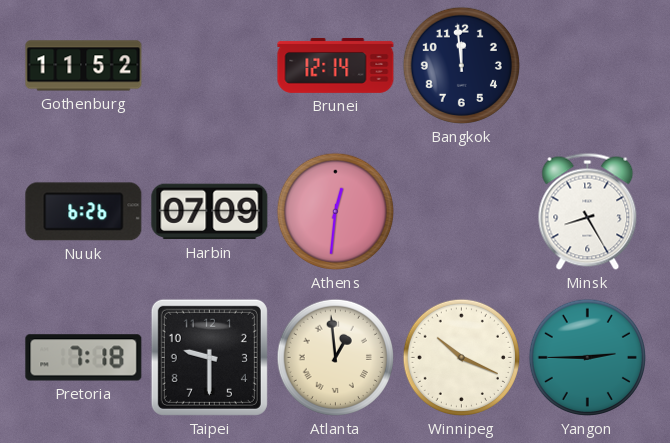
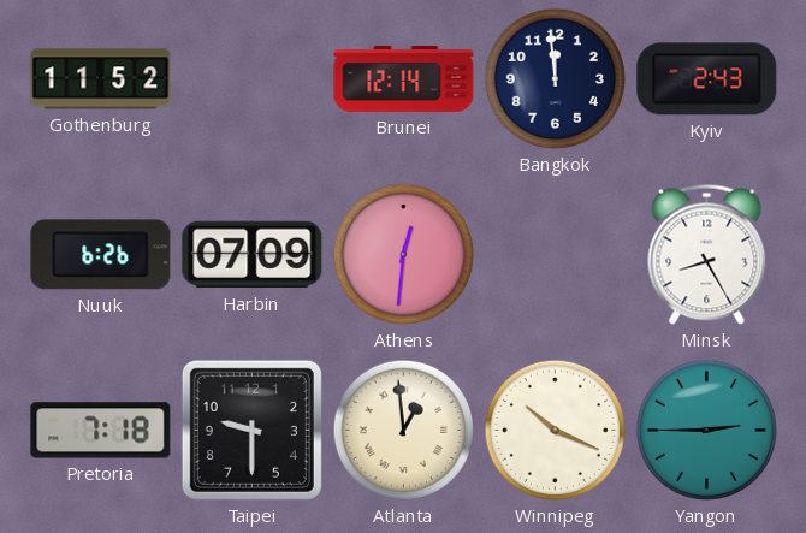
Kyiv: none -> 2:43
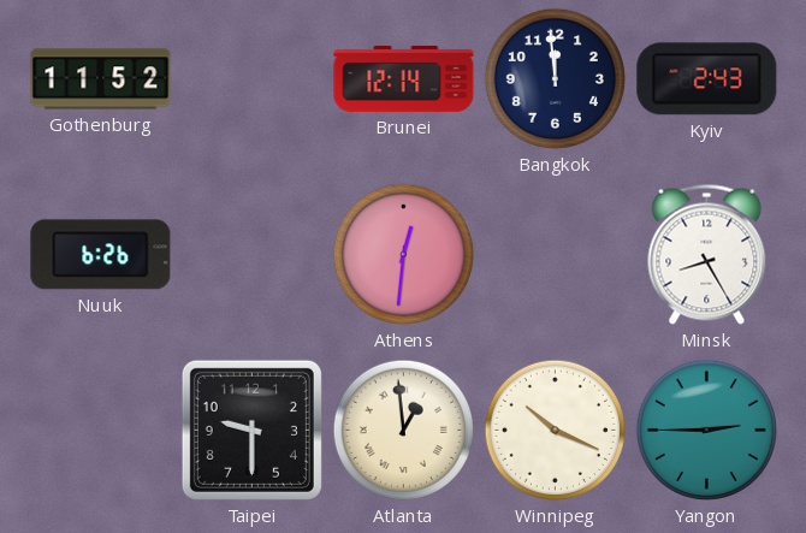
Harbin: 07:09 -> none
Pretoria: 7:18 -> none
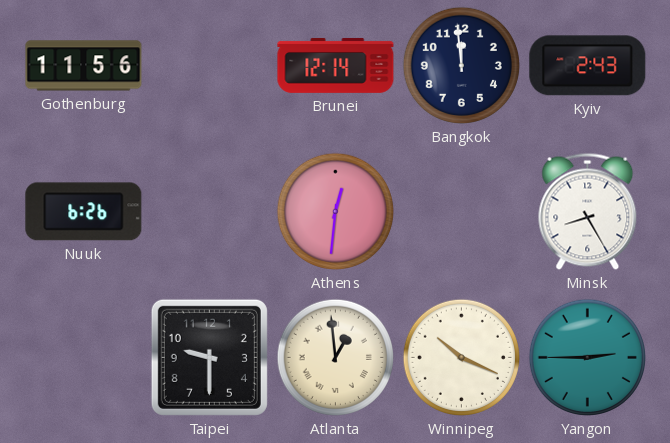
Gothenburg: 11:52 -> 11:56
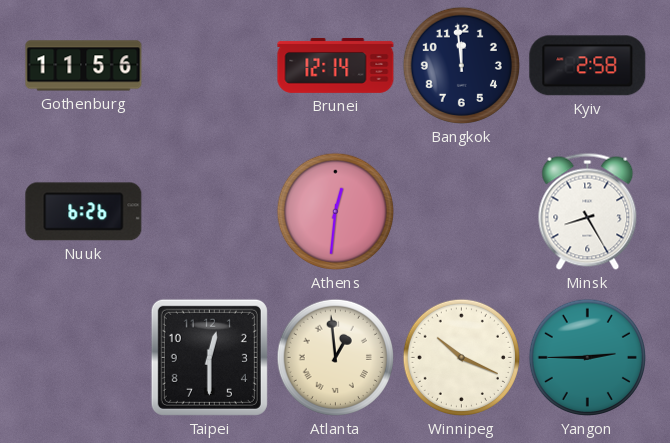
Kyiv: 2:43 -> 2:58
Taipei: 9:30 -> 12:30
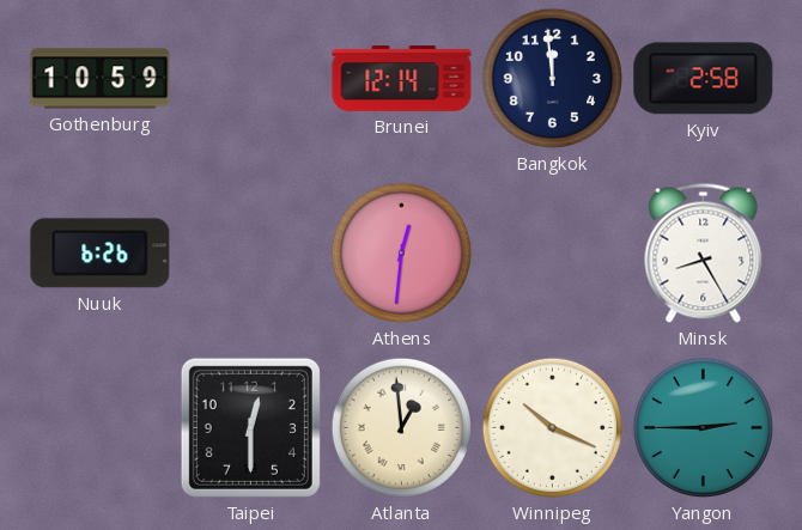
Gothenburg: 11:56 -> 10:59
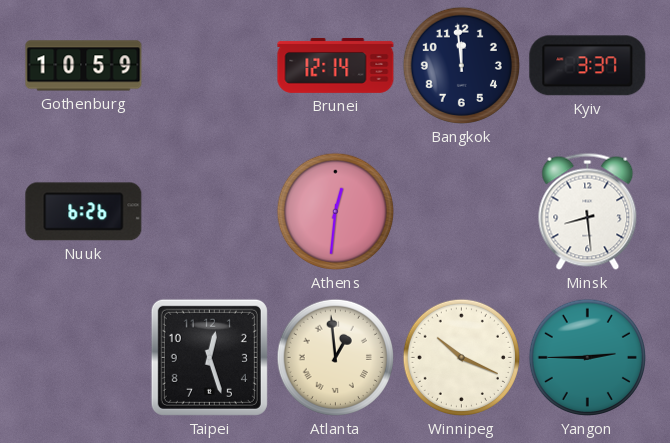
Kyiv: 2:58 -> 3:37
Minsk: 8:25 -> 8:29
Taipei: 12:30 -> 12:27
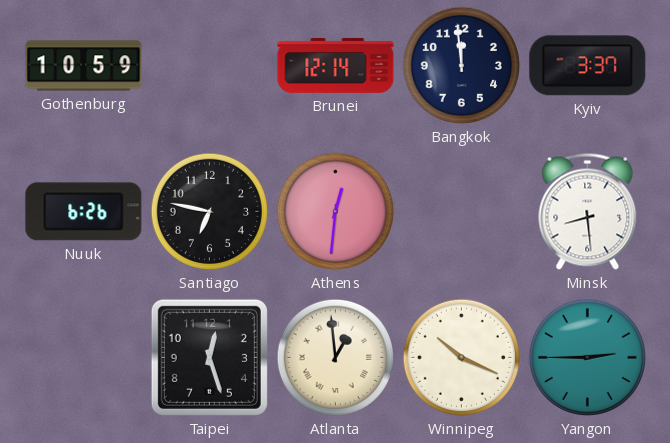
Santiago: none -> 6:47
